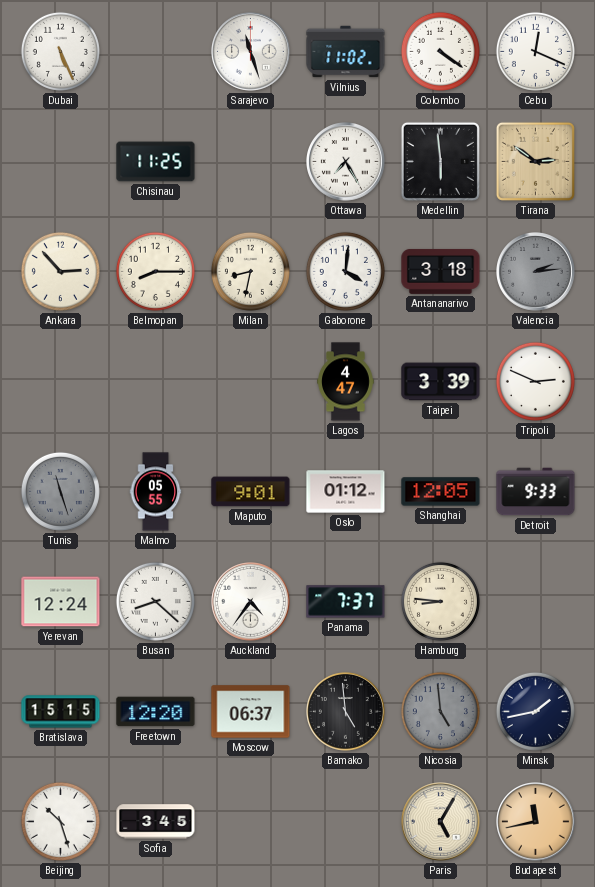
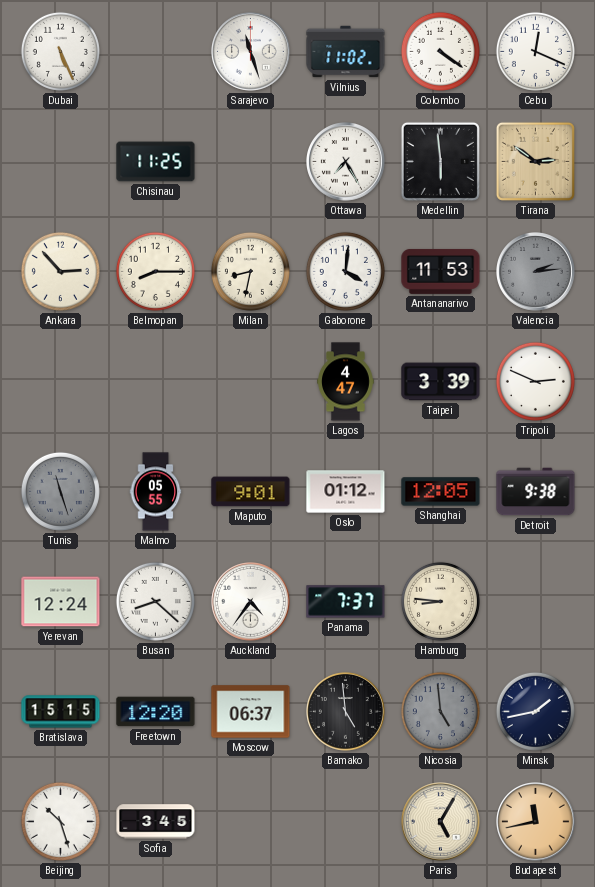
Antananarivo: 3:18 -> 11:53
Detroit: 9:33 -> 9:38
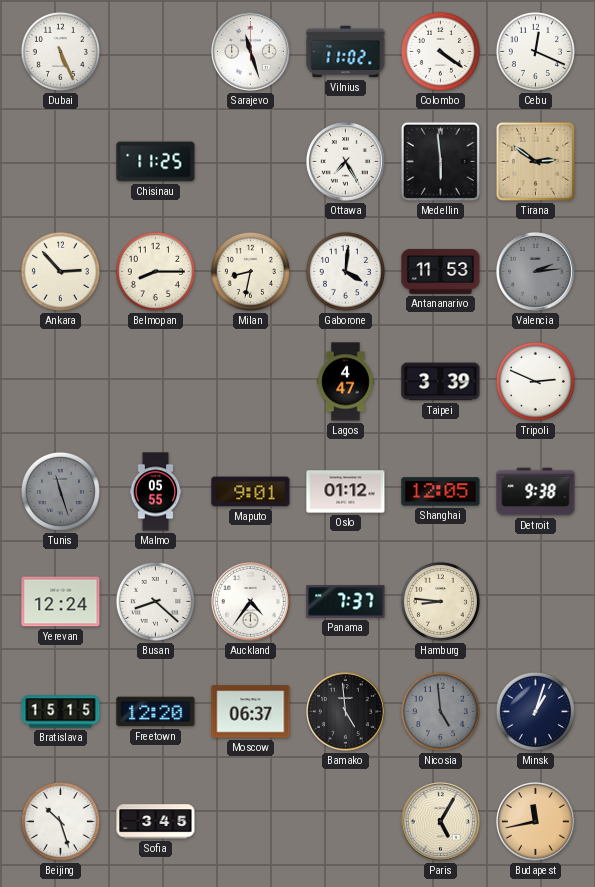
Minsk: 1:43 -> 1:03
